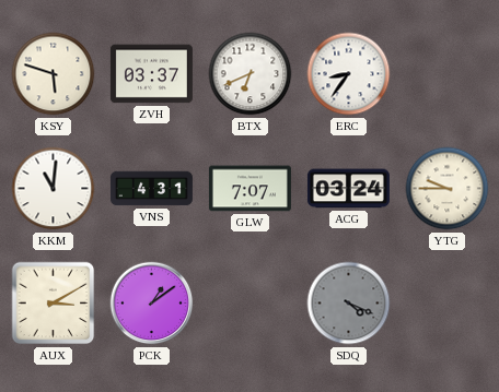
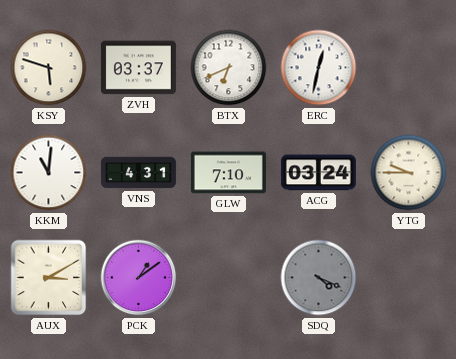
ERC: 8:36 -> 12:32
GLW: 7:07 -> 7:10
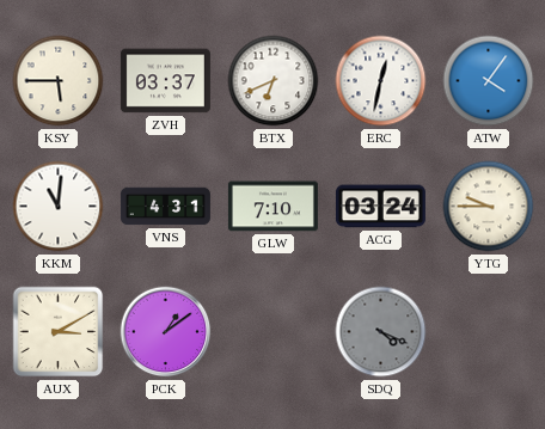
KSY: 5:48 -> 5:45
ATW: none -> 4:06
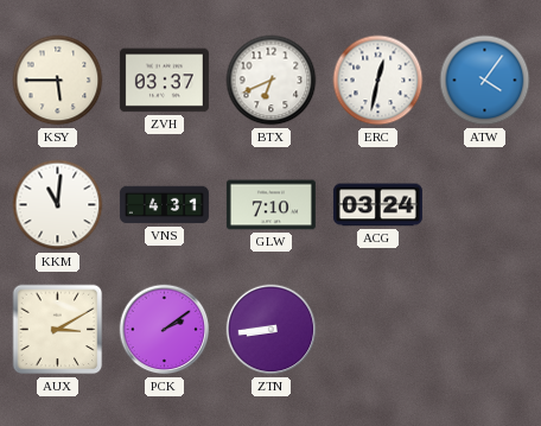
YTG: 9:45 -> none
PCK: 1:09 -> 2:09
ZTN: none -> 8:44
SDQ: 4:19 -> none
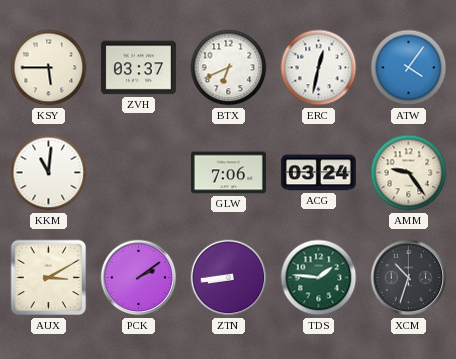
VNS: 4:31 -> none
GLW: 7:10 -> 7:06
AMM: none -> 9:24
TDS: none -> 1:46
XCM: none -> 10:33
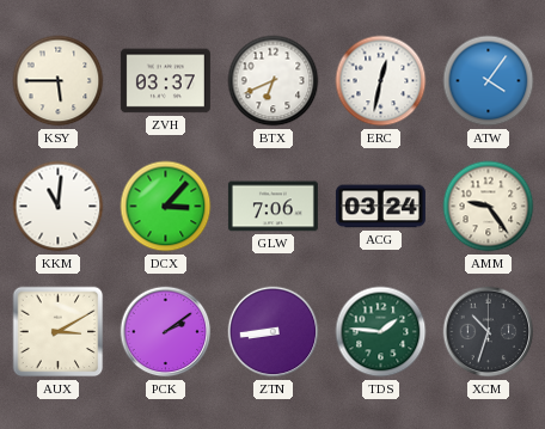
DCX: none -> 3:07
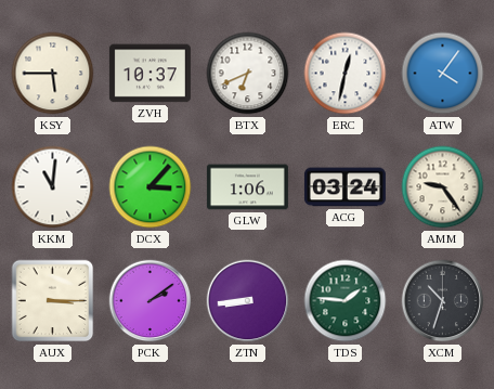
ZVH: 03:37 -> 10:37
GLW: 7:06 -> 1:06
AUX: 3:10 -> 3:15
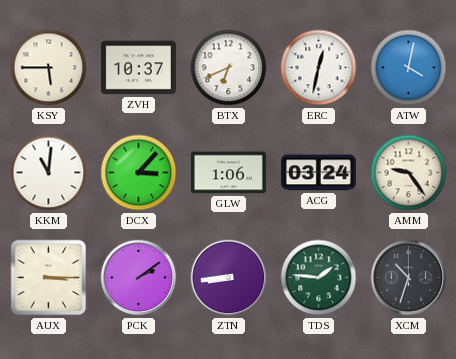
ATW: 4:06 -> 4:02
